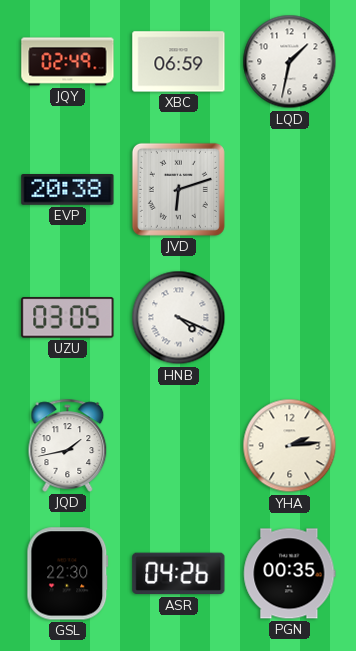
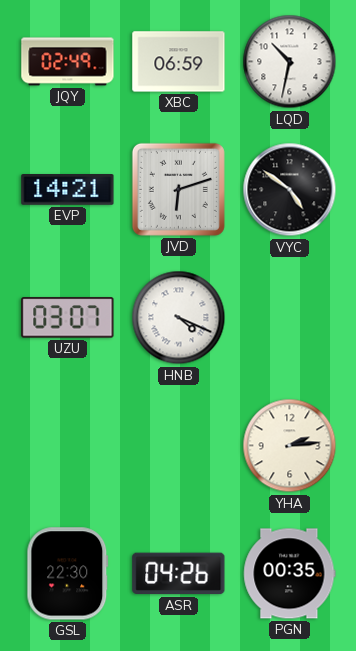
LQD: 1:32 -> 10:32
EVP: 20:38 -> 14:21
VYC: none -> 4:51
UZU: 03:05 -> 03:07
JQD: 1:43 -> none
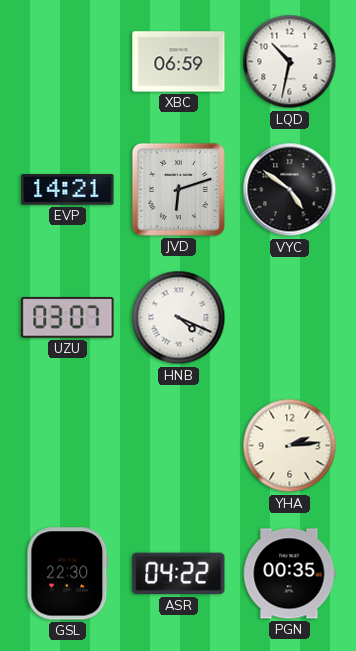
JQY: 02:49 -> none
ASR: 04:26 -> 04:22
